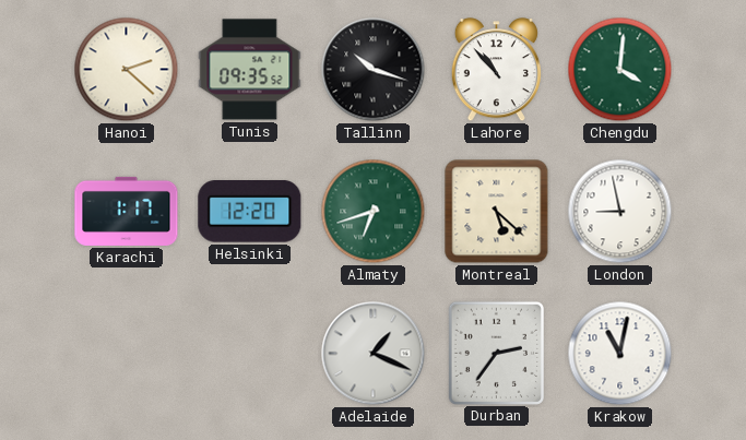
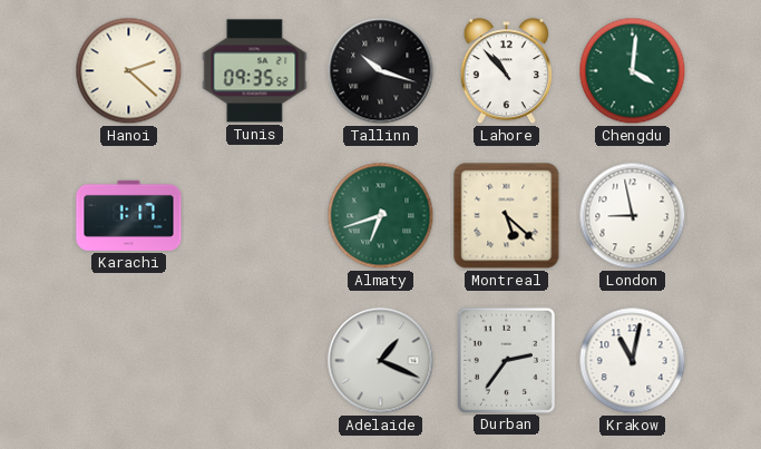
Helsinki: 12:20 -> none
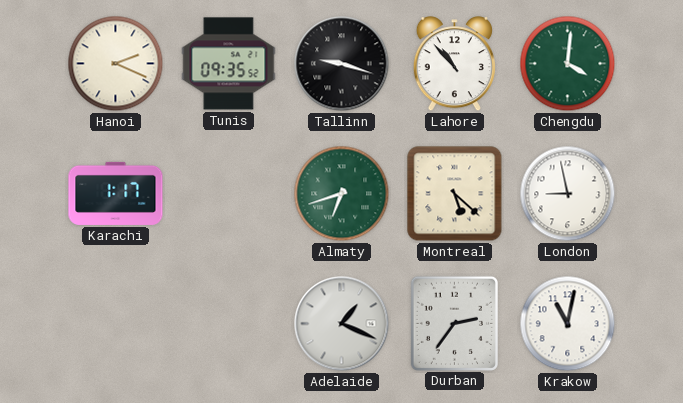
Hanoi: 2:22 -> 2:19
Tallinn: 10:18 -> 9:18
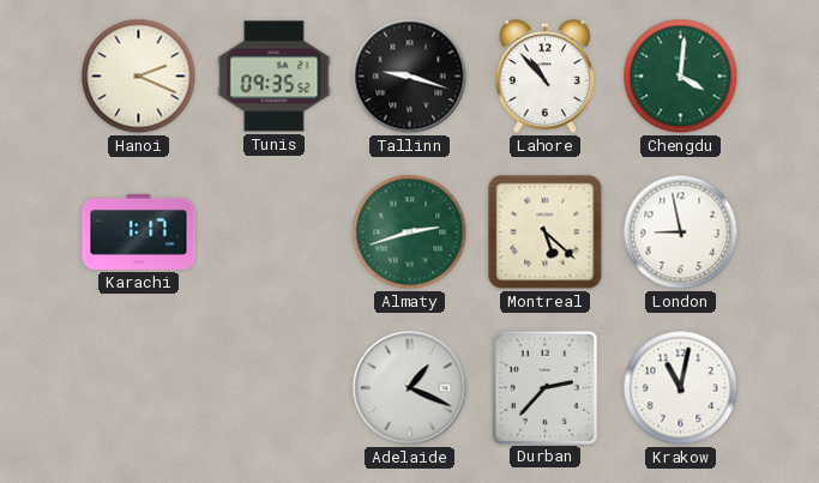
Almaty: 6:42 -> 2:42
Durban: 2:36 -> 2:37
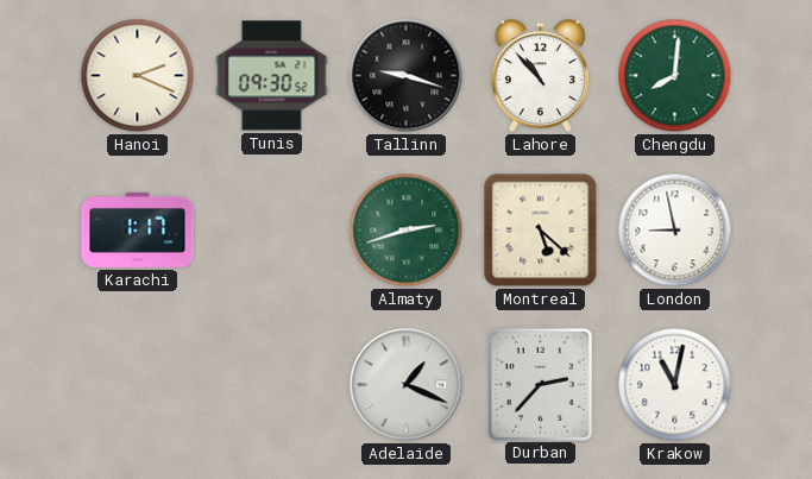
Tunis: 09:35 -> 09:30
Chengdu: 4:01 -> 8:01
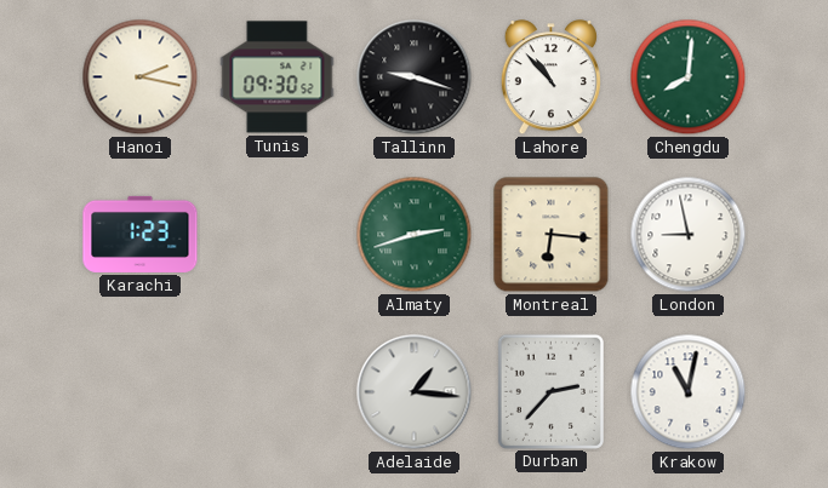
Hanoi: 2:19 -> 2:17
Karachi: 1:17 -> 1:23
Montreal: 5:22 -> 6:16
Adelaide: 1:19 -> 1:16
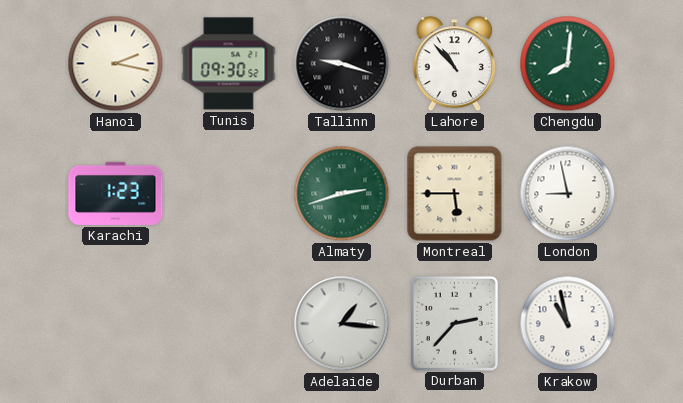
Montreal: 6:16 -> 5:45
Krakow: 11:02 -> 10:58
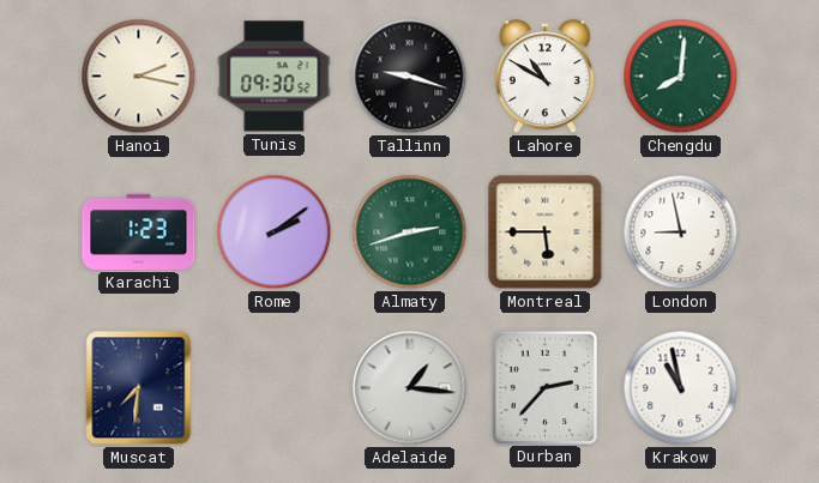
Lahore: 10:53 -> 10:50
Rome: none -> 2:09
Muscat: none -> 7:31
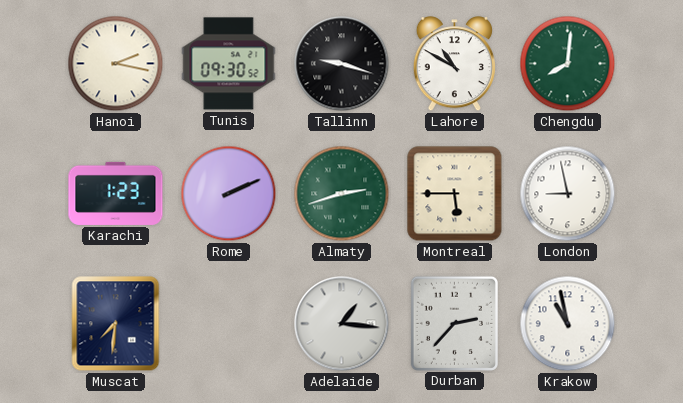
Rome: 2:09 -> 2:11
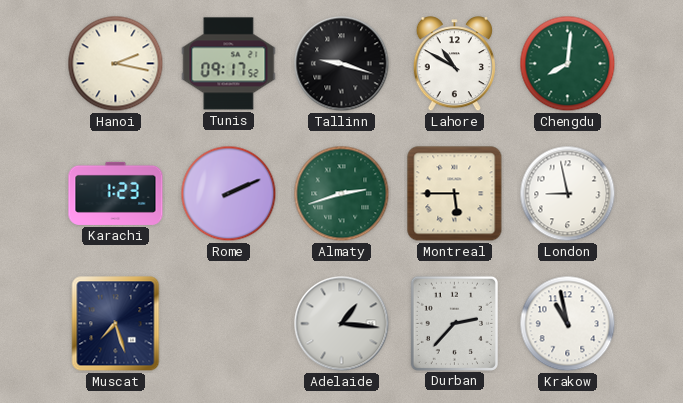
Tunis: 09:30 -> 09:17
Muscat: 7:31 -> 7:27
